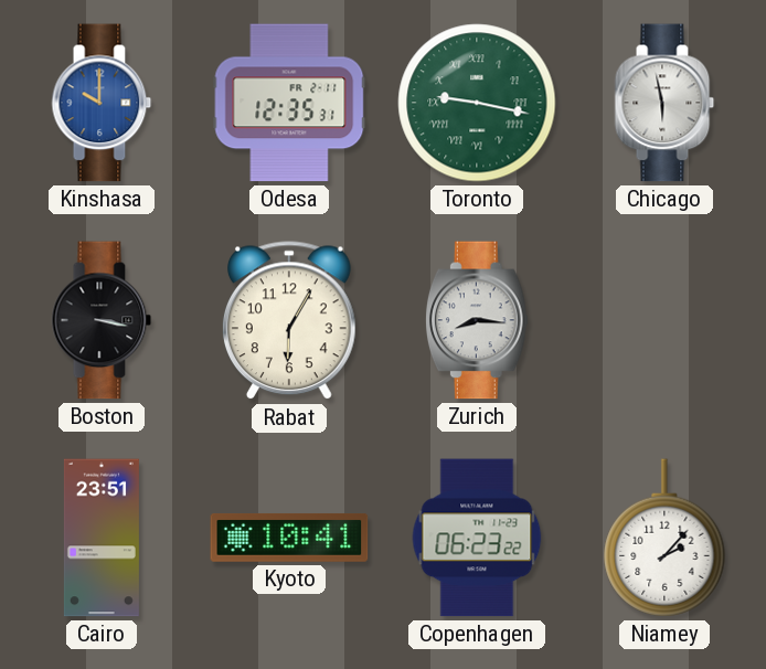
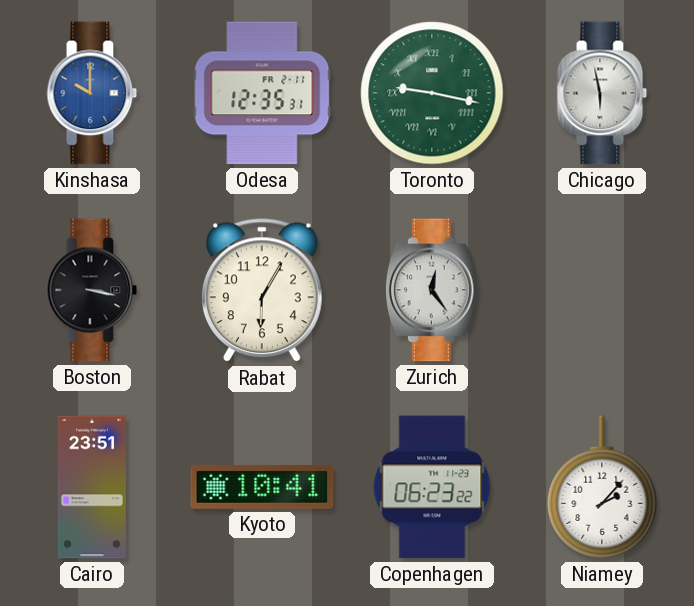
Zurich: 8:16 -> 12:24
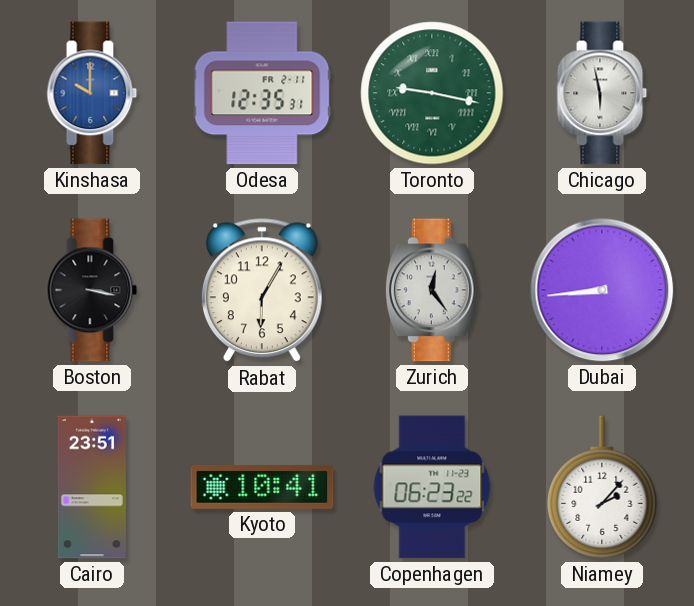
Dubai: none -> 8:44
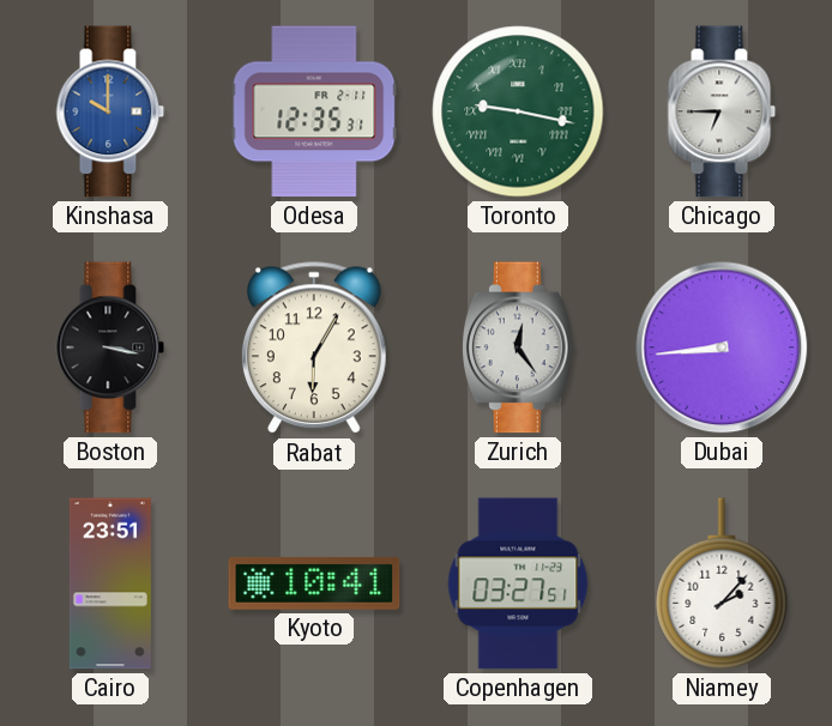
Chicago: 5:58 -> 6:45
Copenhagen: 06:23 -> 03:27
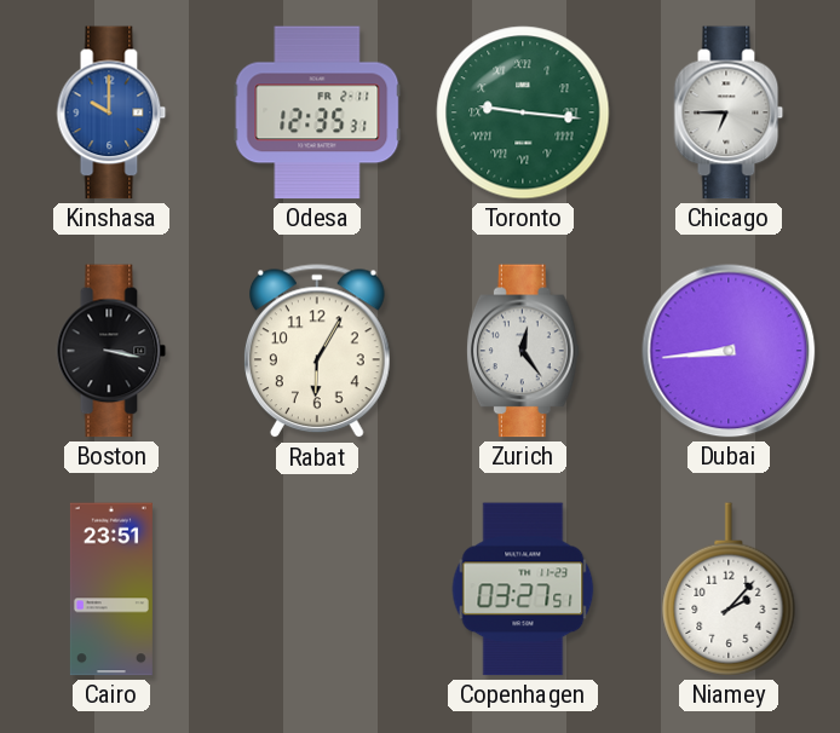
Toronto: 9:17 -> 9:16
Kyoto: 10:41 -> none
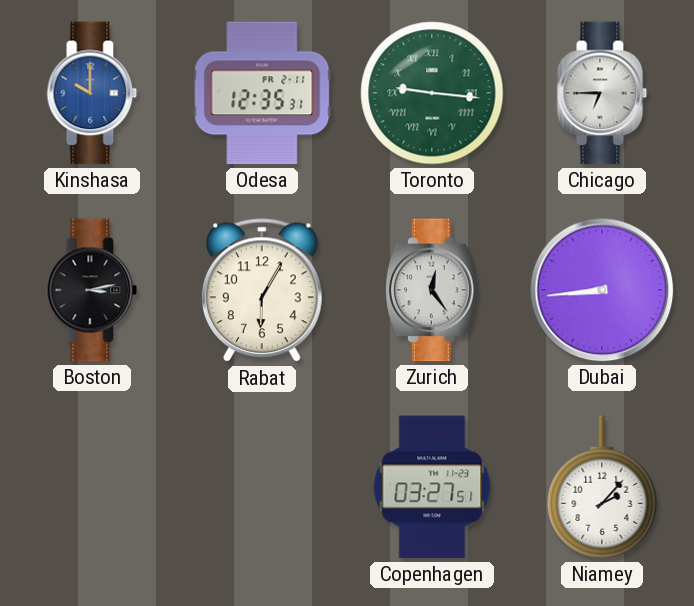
Boston: 3:17 -> 3:13
Cairo: 23:51 -> none
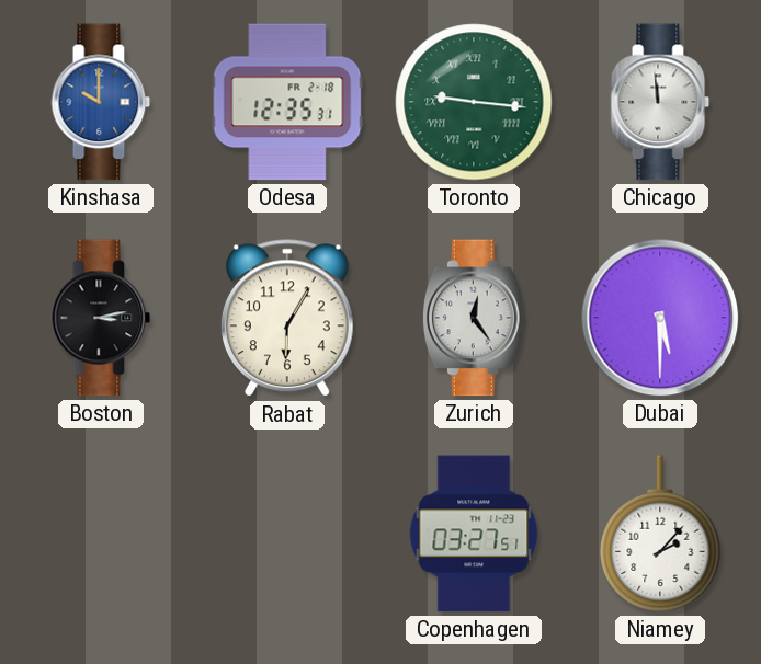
Odesa date: FR 2-11 -> FR 2-18
Chicago: 6:45 -> 11:59
Dubai: 8:44 -> 5:30
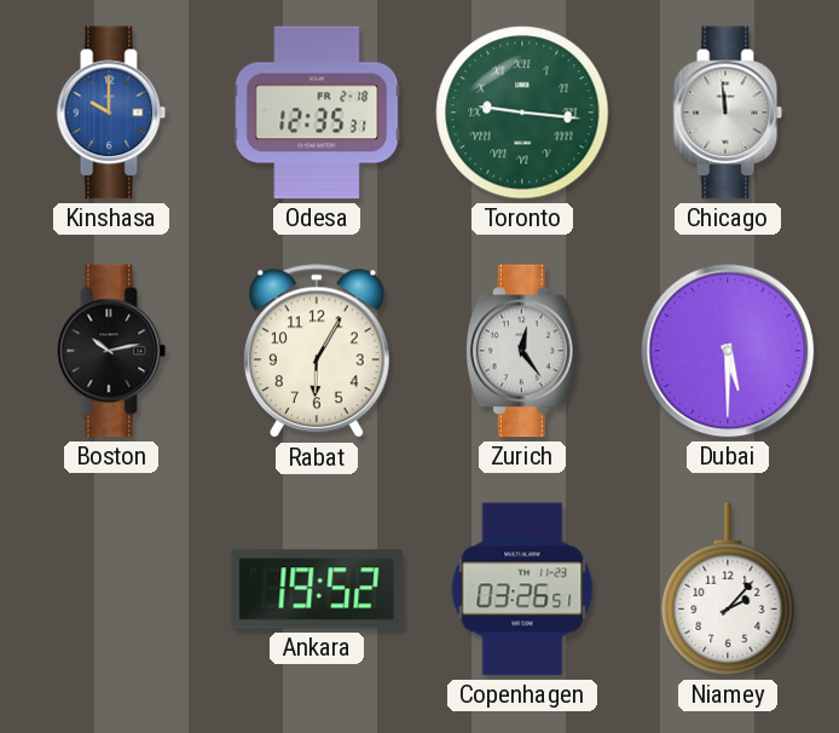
Boston: 3:13 -> 10:13
Ankara: none -> 19:52
Copenhagen: 03:27 -> 03:26
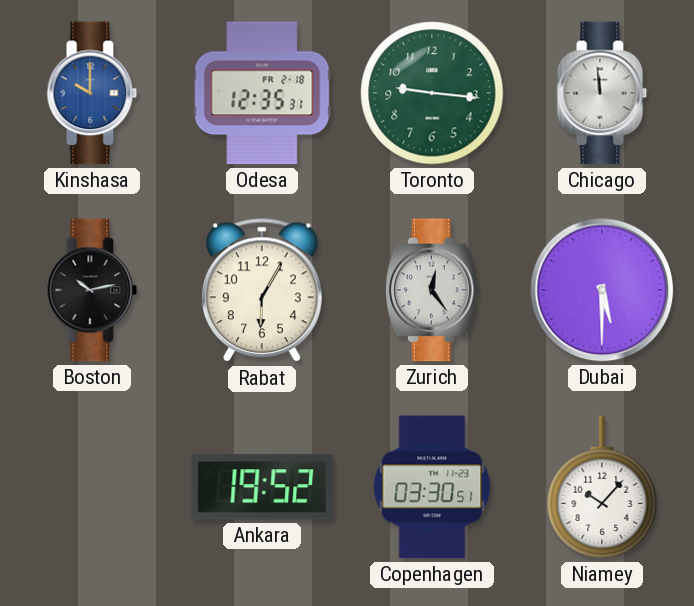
Toronto numerals: Roman -> Arabic
Copenhagen: 03:26 -> 03:30
Niamey: 2:07 -> 10:07
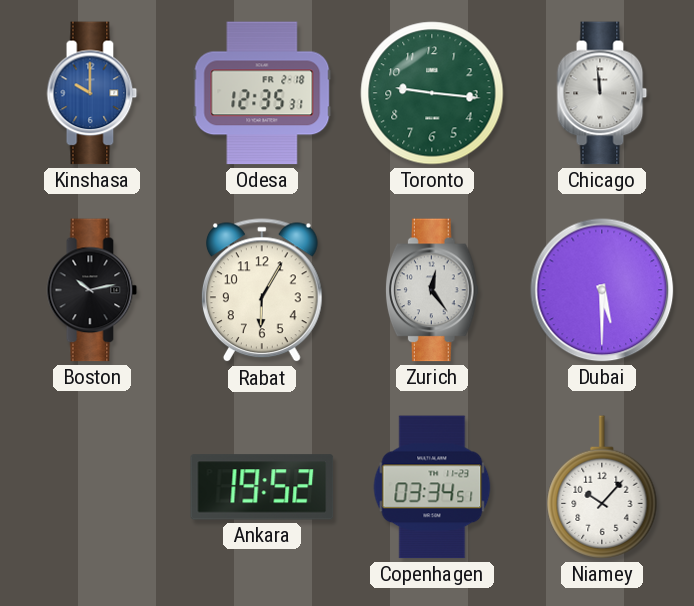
Copenhagen: 03:30 -> 03:34
